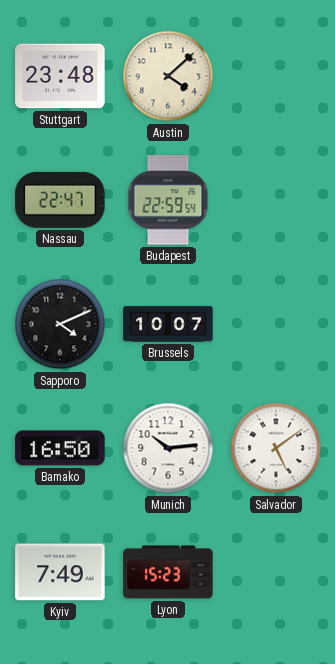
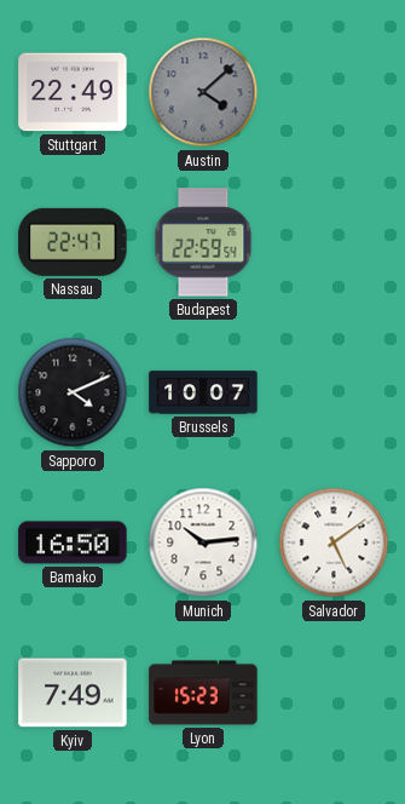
Stuttgart: 23:48 -> 22:49
Austin dial: cream -> grey
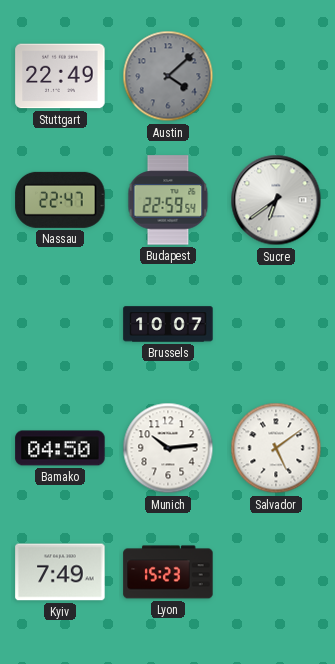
Sucre: none -> 6:39
Sapporo: 4:11 -> none
Bamako: 16:50 -> 04:50
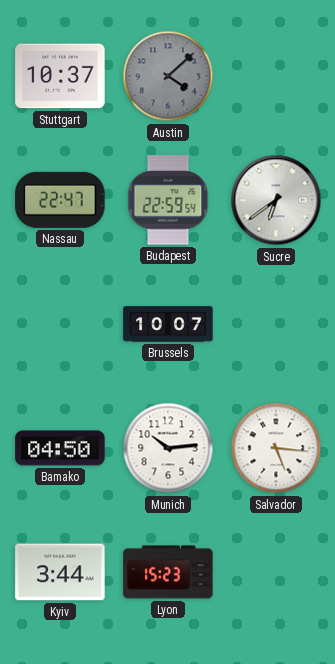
Stuttgart: 22:49 -> 10:37
Salvador: 5:09 -> 5:16
Kyiv: 7:49 -> 3:44
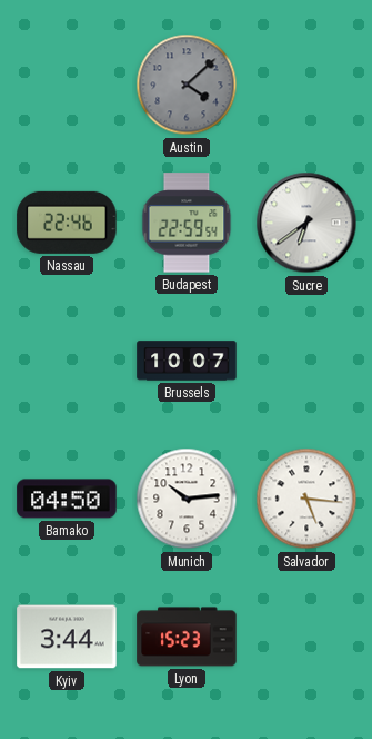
Stuttgart: 10:37 -> none
Nassau: 22:47 -> 22:46
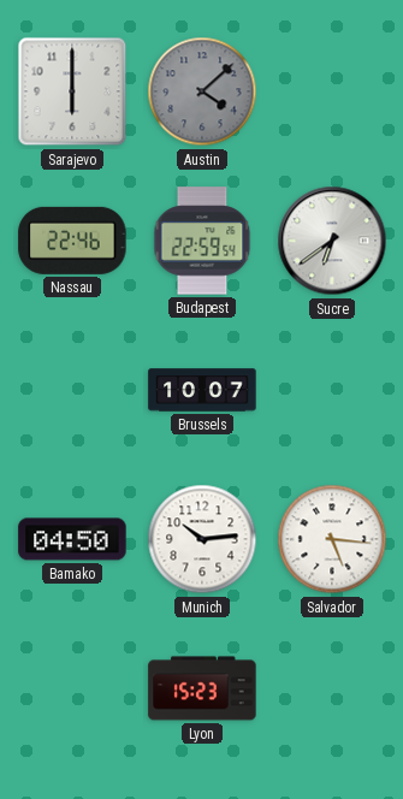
Sarajevo: none -> 6:00
Kyiv: 3:44 -> none
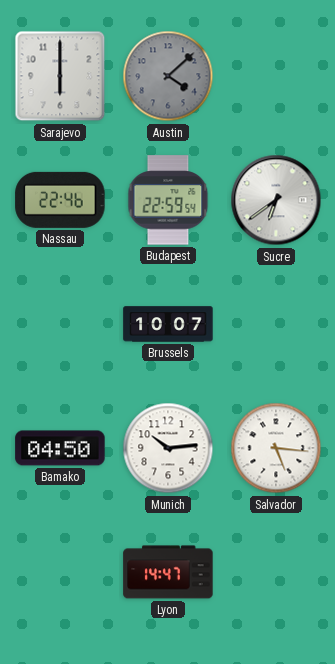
Lyon: 15:23 -> 14:47
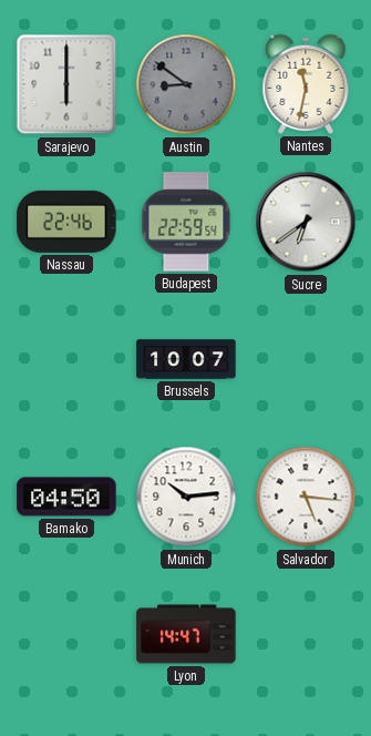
Austin: 4:08 -> 8:51
Nantes: none -> 11:32
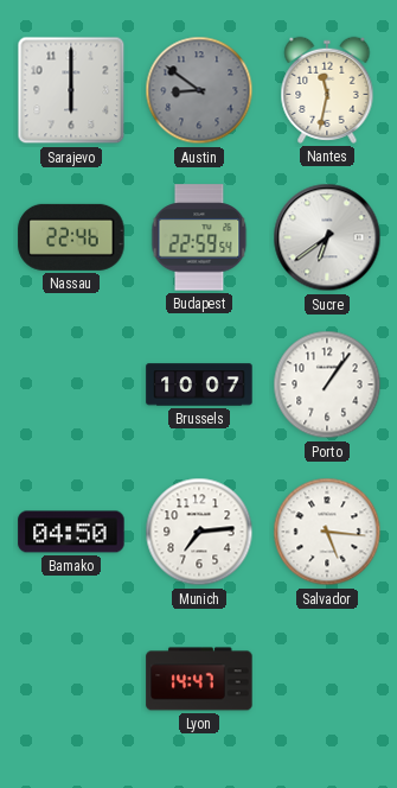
Porto: none -> 1:06
Munich: 10:14 -> 7:14
